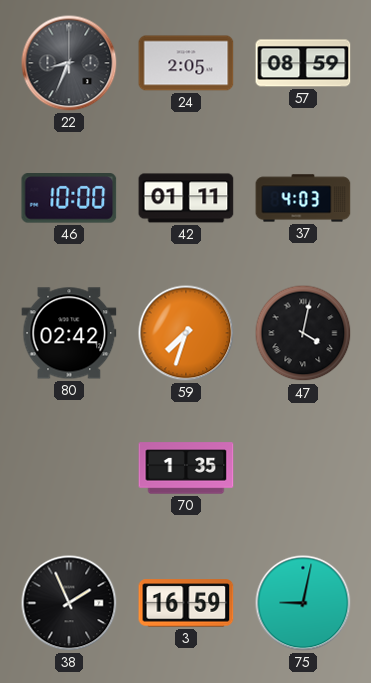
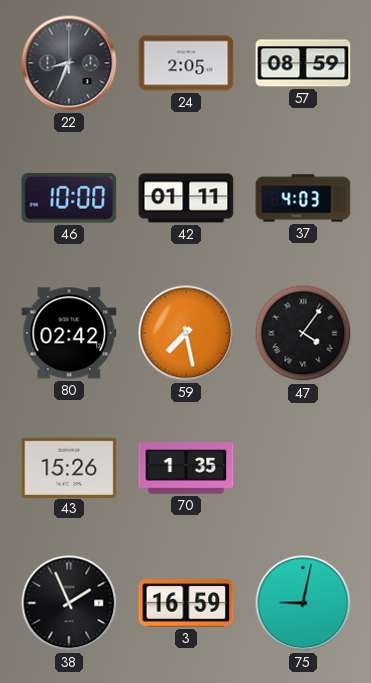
59: 7:33 -> 7:28
47: 4:02 -> 4:06
43: none -> 15:26
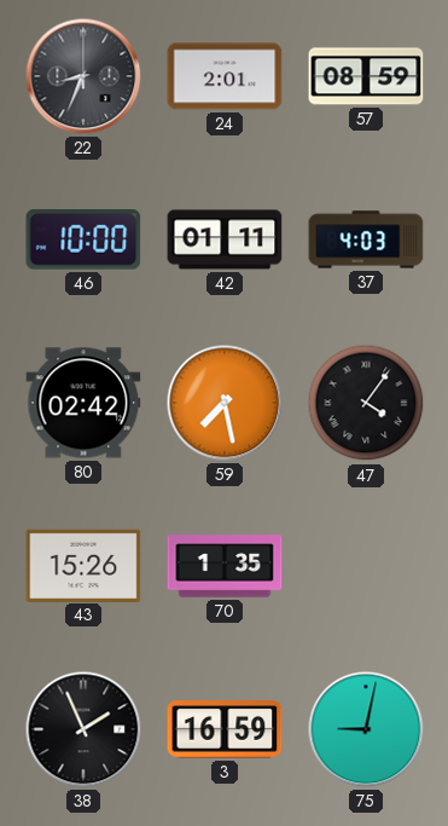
24: 2:05 -> 2:01
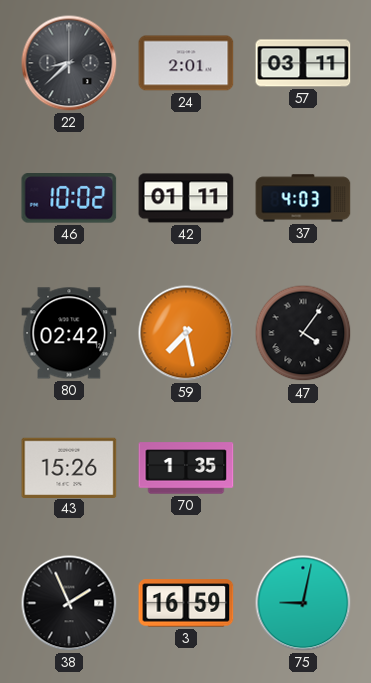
22: 8:34 -> 8:38
57: 08:59 -> 03:11
46: 10:00 -> 10:02
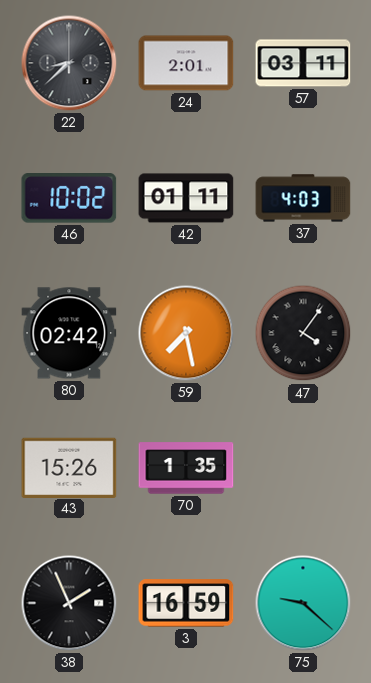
75: 9:02 -> 9:22
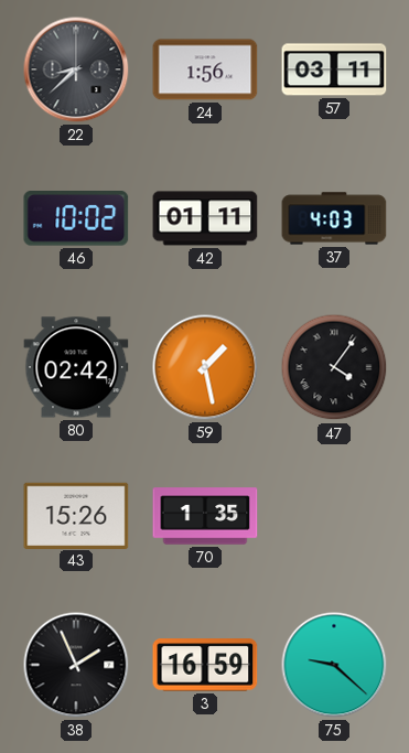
24: 2:01 -> 1:56
59: 7:28 -> 1:28
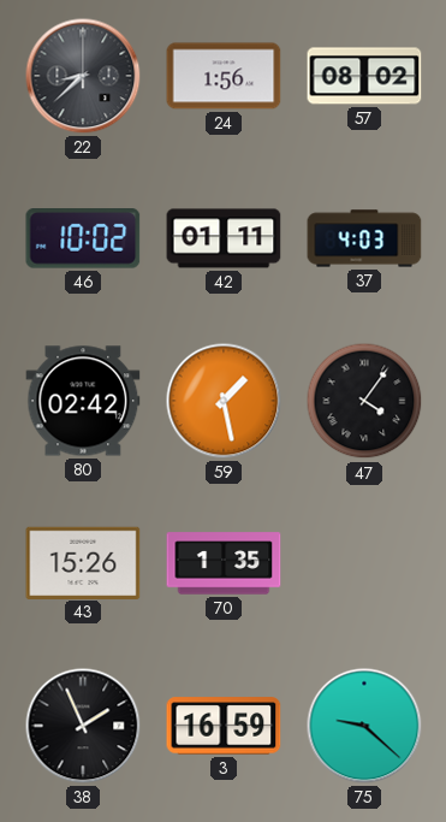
57: 03:11 -> 08:02
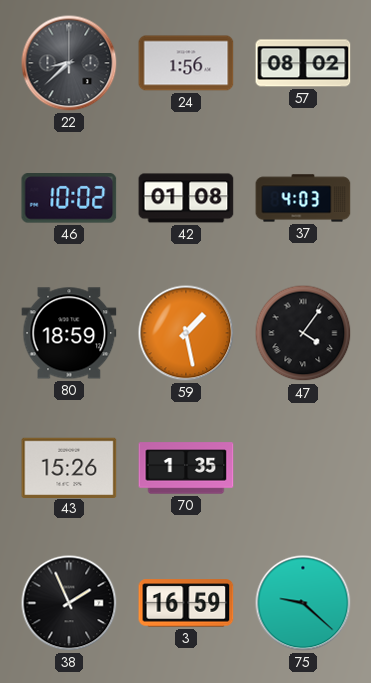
42: 01:11 -> 01:08
80: 02:42 -> 18:59
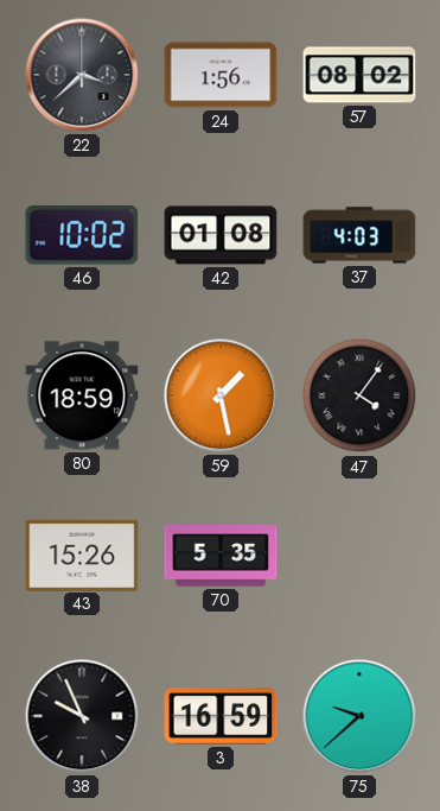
22: 8:38 -> 3:38
70: 1:35 -> 5:35
38: 1:56 -> 9:56
75: 9:22 -> 9:38
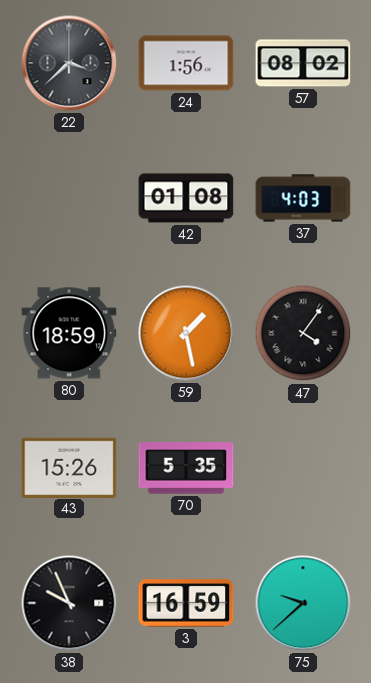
46: 10:02 -> none
